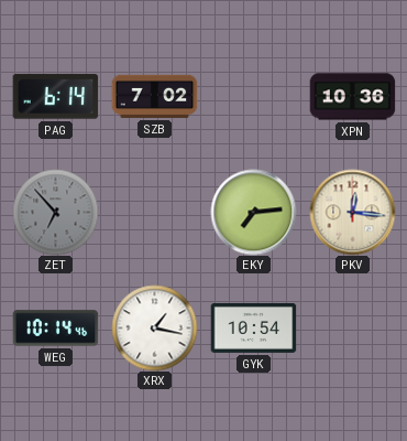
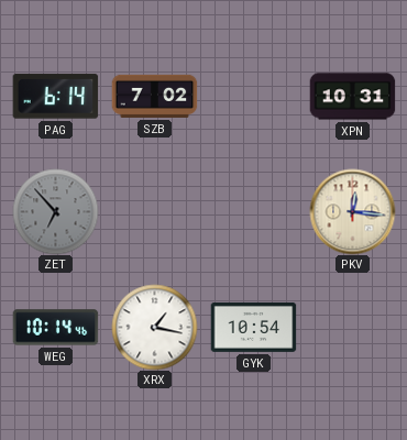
XPN: 10:36 -> 10:31
EKY: 7:14 -> none
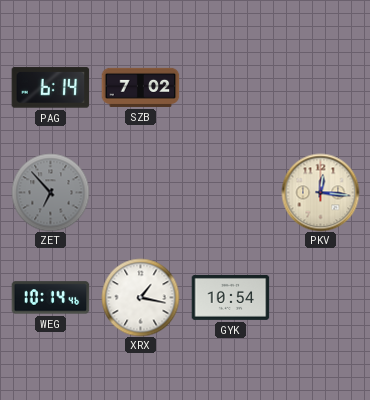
XPN: 10:31 -> none
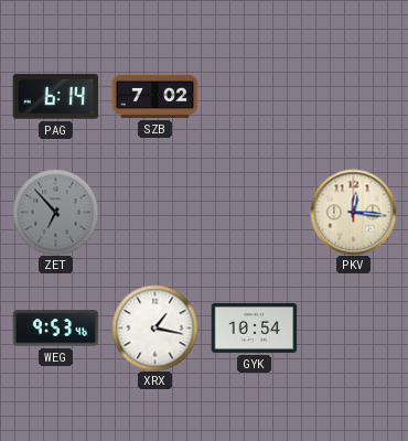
WEG: 10:14 -> 9:53
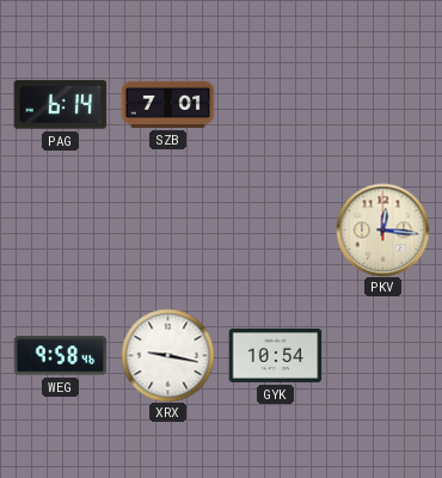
SZB: 7:02 -> 7:01
ZET: 6:53 -> none
WEG: 9:53 -> 9:58
XRX: 1:17 -> 9:17
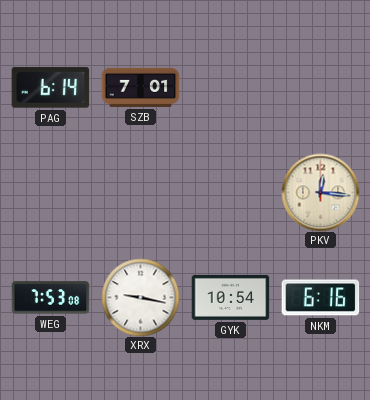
WEG: 9:58 -> 7:53
NKM: none -> 6:16
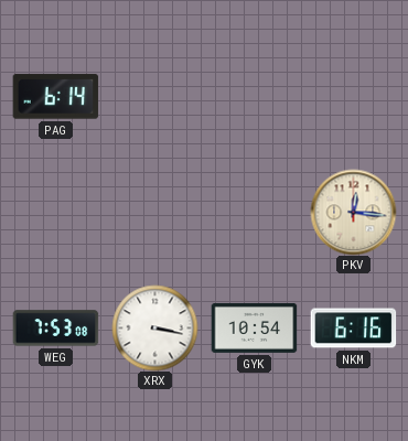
SZB: 7:01 -> none
XRX: 9:17 -> 3:17
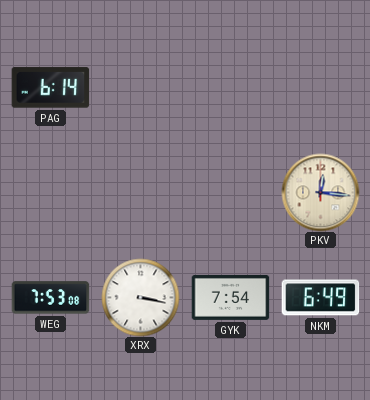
GYK: 10:54 -> 7:54
NKM: 6:16 -> 6:49
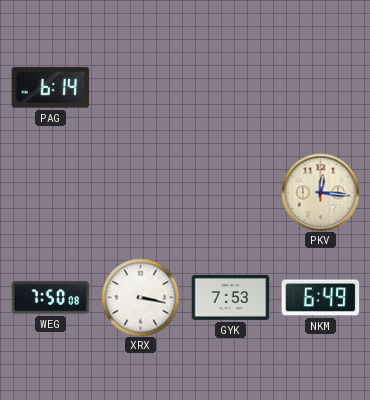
WEG: 7:53 -> 7:50
GYK: 7:54 -> 7:53
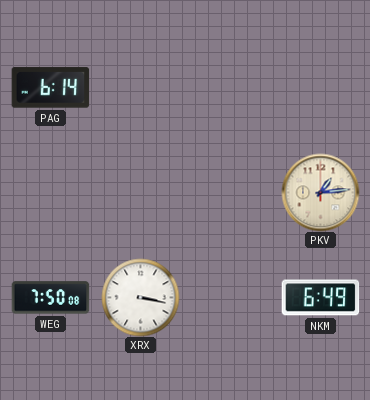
PKV: 12:16 -> 1:14
GYK: 7:53 -> none
